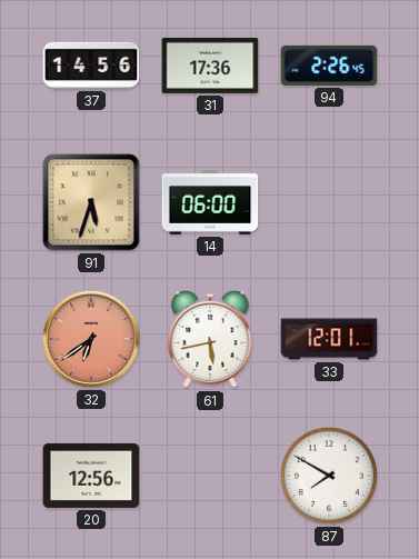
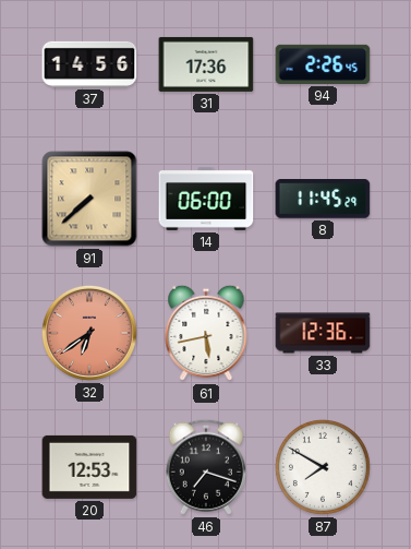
91: 5:33 -> 7:38
8: none -> 11:45
33: 12:01 -> 12:36
20: 12:56 -> 12:53
46: none -> 7:18
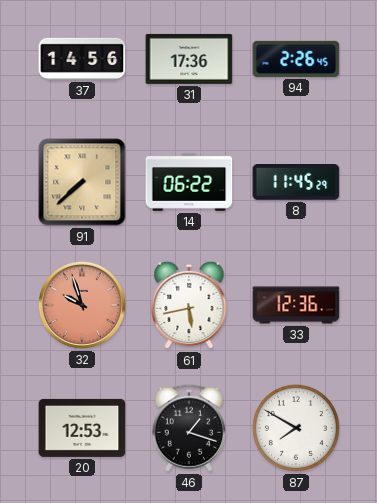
14: 06:00 -> 06:22
32: 6:39 -> 9:57
46: 7:18 -> 1:18
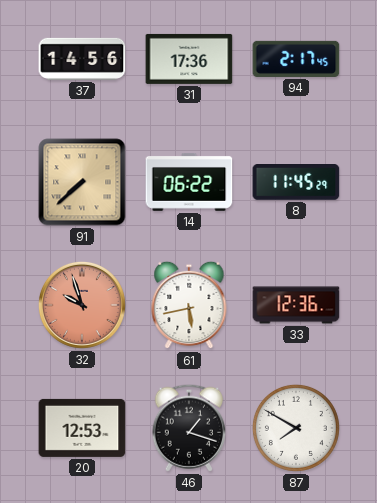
94: 2:26 -> 2:17
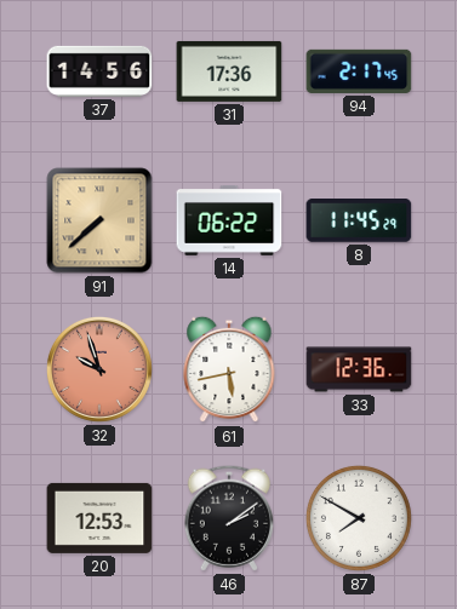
46: 1:18 -> 2:09
